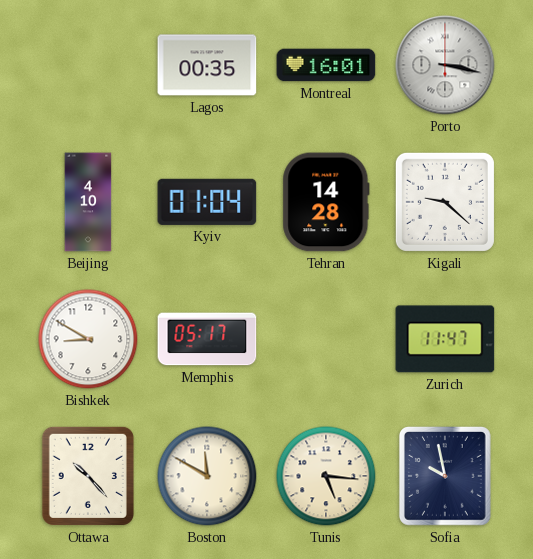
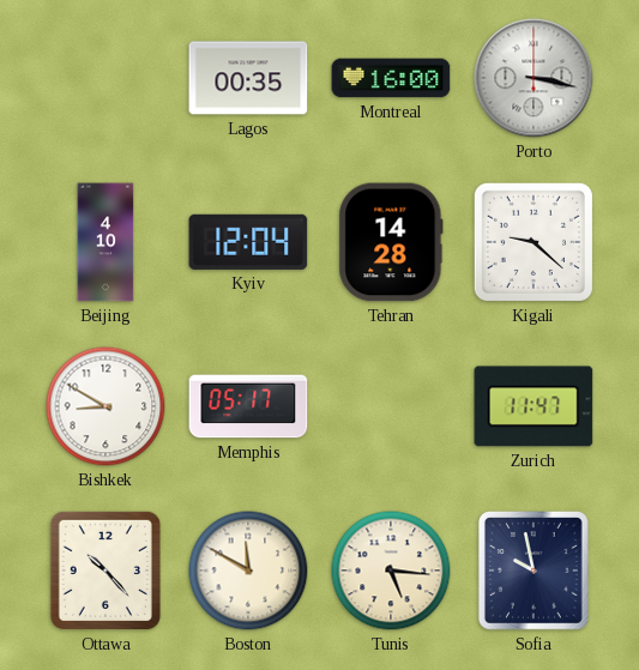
Montreal: 16:01 -> 16:00
Kyiv: 01:04 -> 12:04
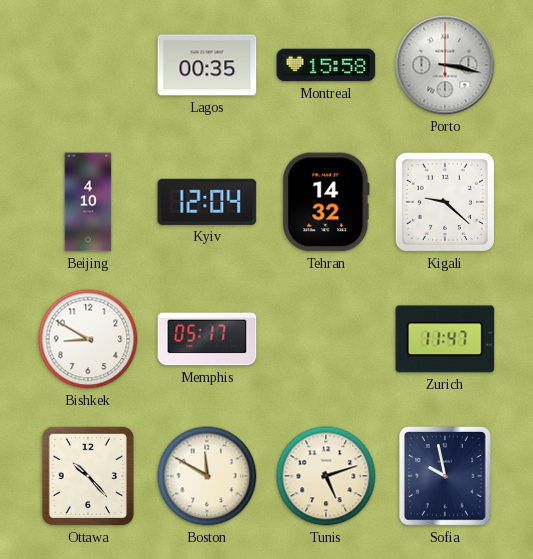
Montreal: 16:00 -> 15:58
Tehran: 14:28 -> 14:32
Tunis: 5:16 -> 5:12
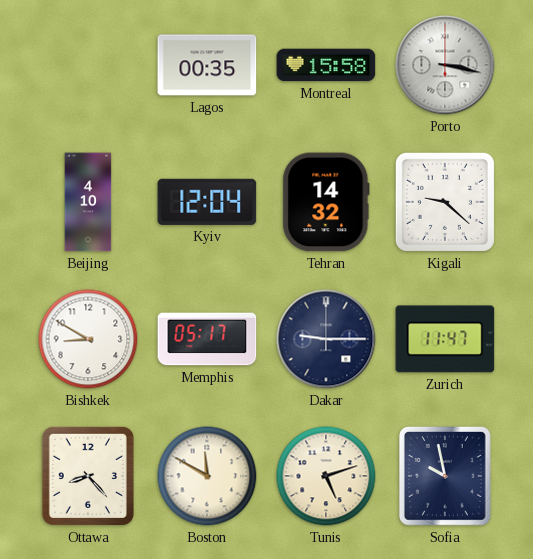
Dakar: none -> 9:15
Ottawa: 10:23 -> 8:23
